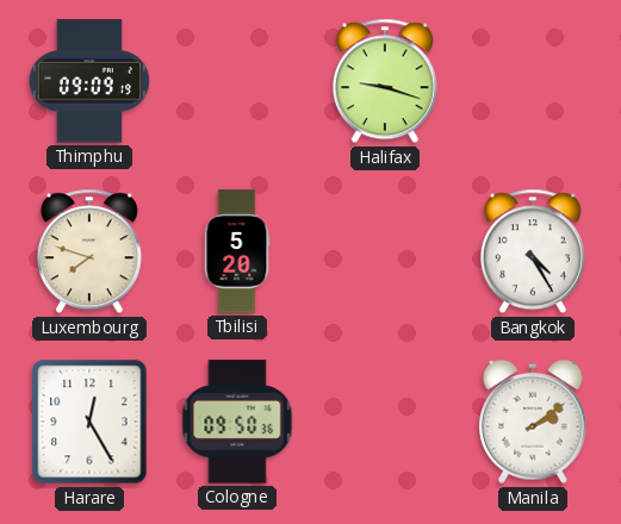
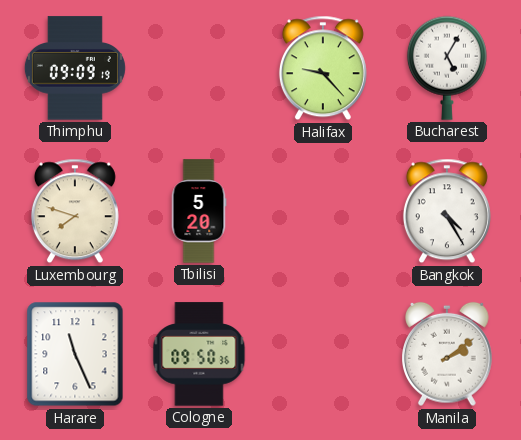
Halifax: 9:18 -> 9:23
Bucharest: none -> 5:05
Harare: 12:25 -> 11:26
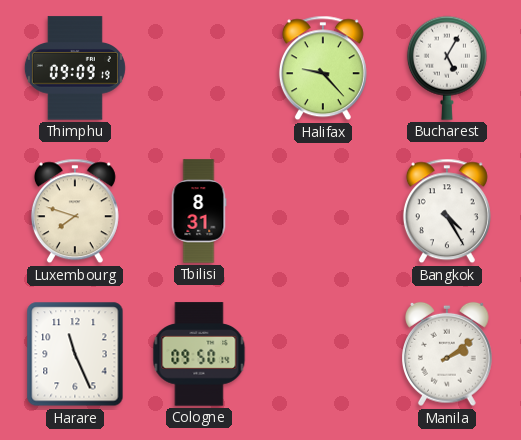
Tbilisi: 5:20 -> 8:31
Cologne: 09:50:36 -> 09:50:14
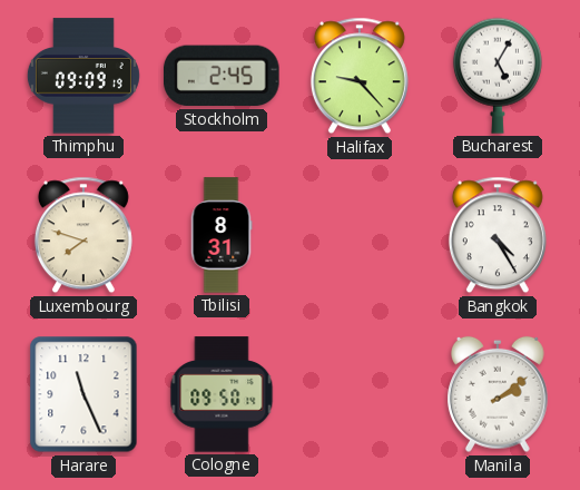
Stockholm: none -> 2:45
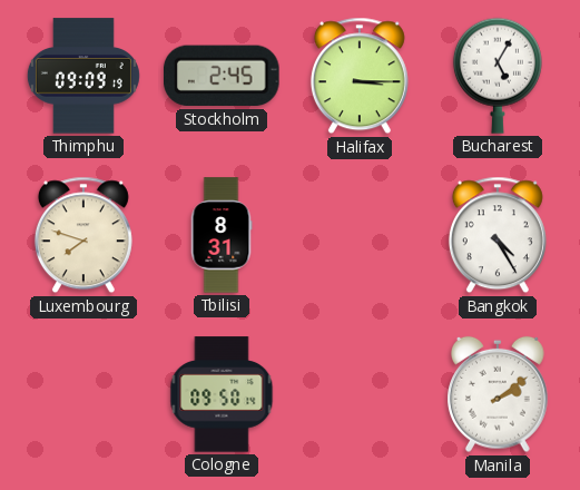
Halifax: 9:23 -> 3:15
Harare: 11:26 -> none
